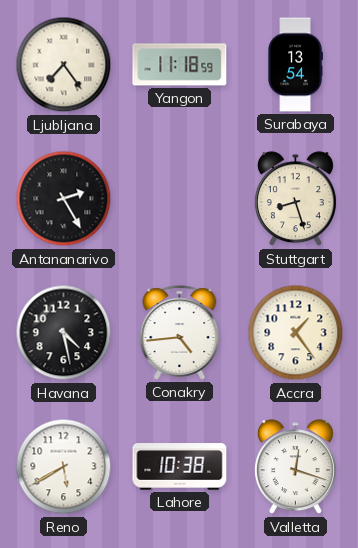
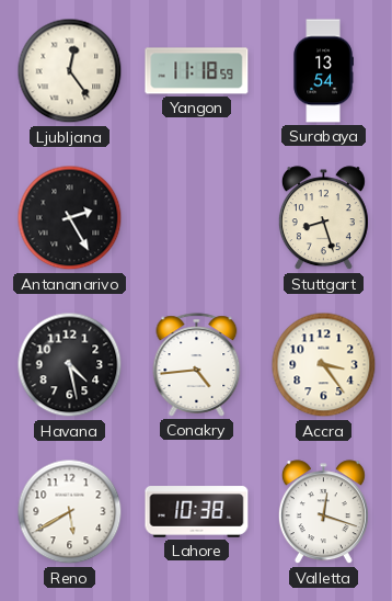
Ljubljana: 7:24 -> 12:24
Accra: 1:24 -> 3:24
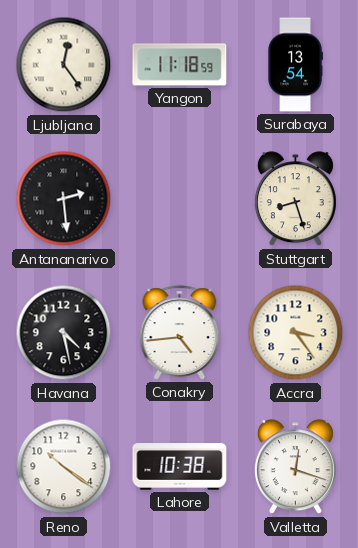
Antananarivo: 2:25 -> 2:29
Reno: 5:40 -> 10:21
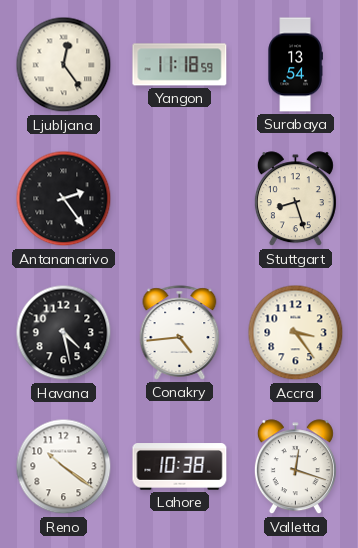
Antananarivo: 2:29 -> 2:24
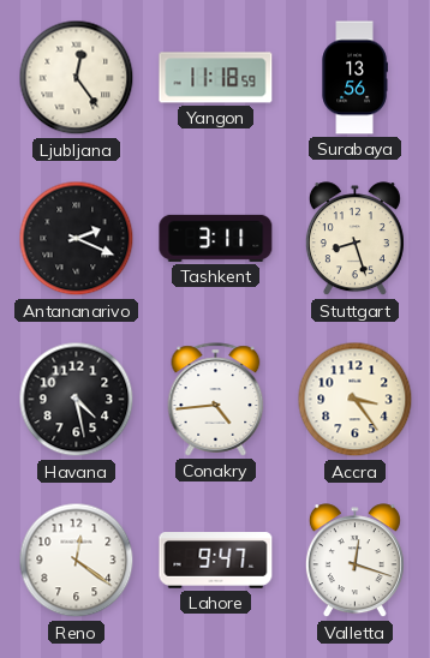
Surabaya: 13:54 -> 13:56
Antananarivo: 2:24 -> 2:19
Tashkent: none -> 3:11
Reno: 10:21 -> 12:21
Lahore: 10:38 -> 9:47
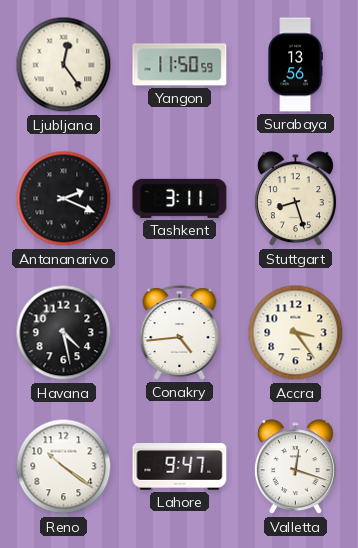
Yangon: 11:18 -> 11:50
Reno: 12:21 -> 10:21
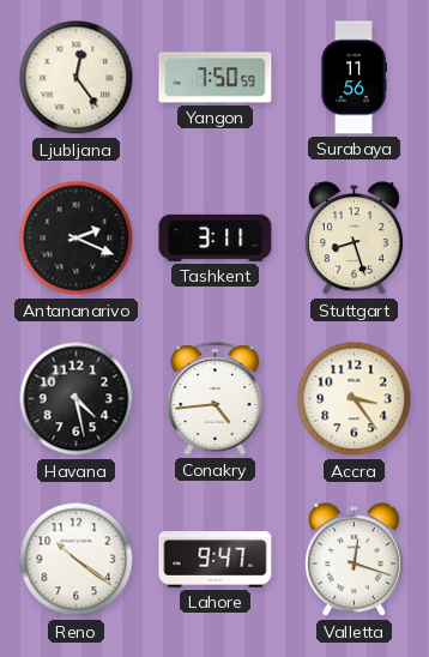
Yangon: 11:50 -> 7:50
Surabaya: 13:56 -> 11:56
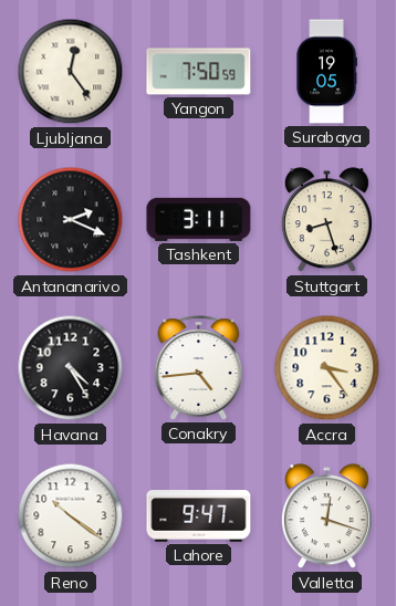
Surabaya: 11:56 -> 19:05
Havana: 4:28 -> 4:25
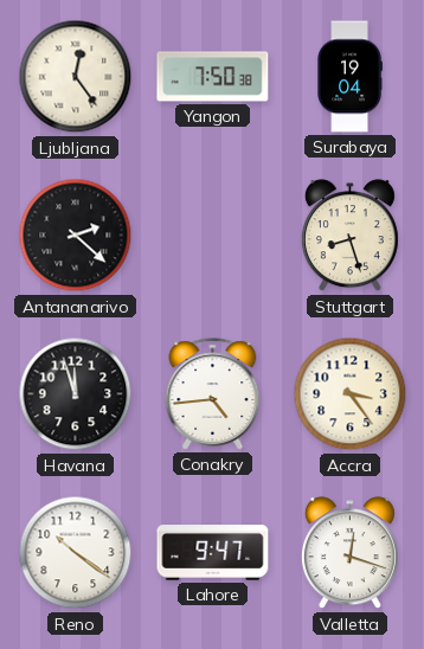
Yangon: 7:50:59 -> 7:50:38
Surabaya: 19:05 -> 19:04
Antananarivo: 2:19 -> 2:22
Tashkent: 3:11 -> none
Havana: 4:25 -> 11:57
